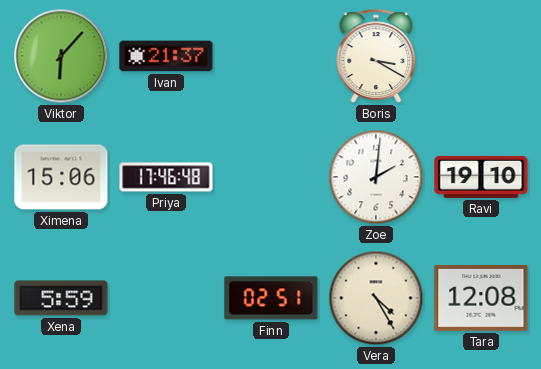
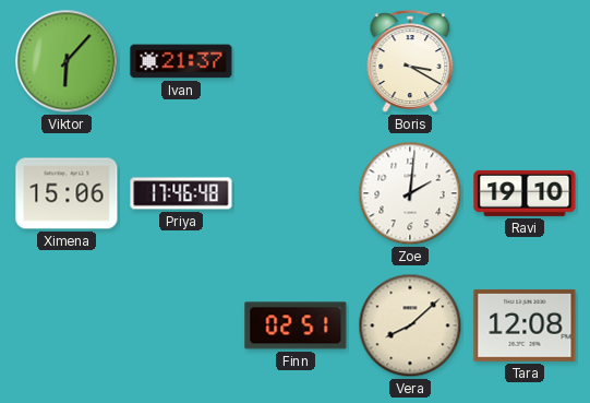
Xena: 5:59 -> none
Vera: 4:25 -> 8:08
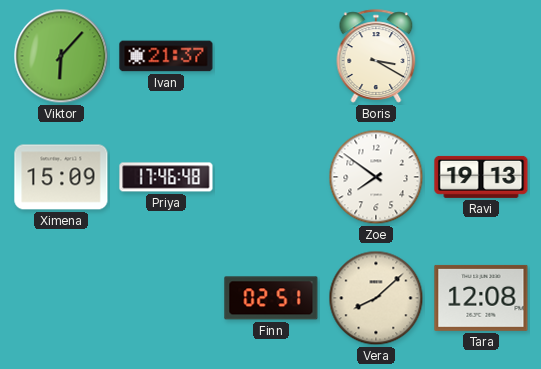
Ximena: 15:06 -> 15:09
Zoe: 2:01 -> 7:51
Ravi: 19:10 -> 19:13
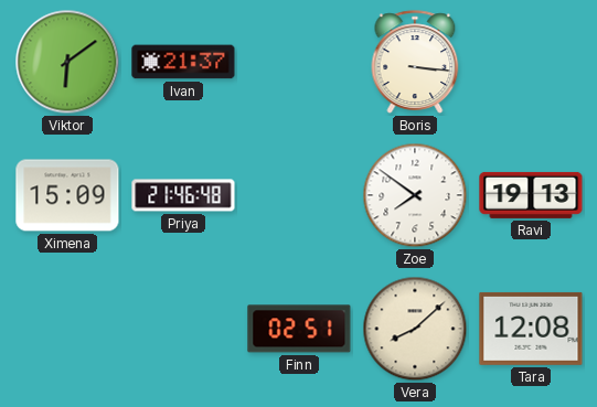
Viktor: 6:07 -> 6:09
Boris: 3:20 -> 3:16
Priya: 17:46 -> 21:46
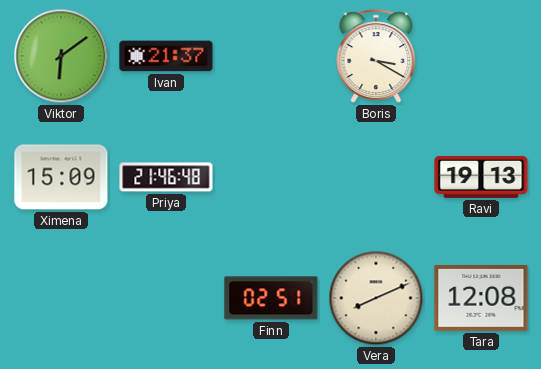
Boris: 3:16 -> 3:20
Zoe: 7:51 -> none
Vera: 8:08 -> 8:11
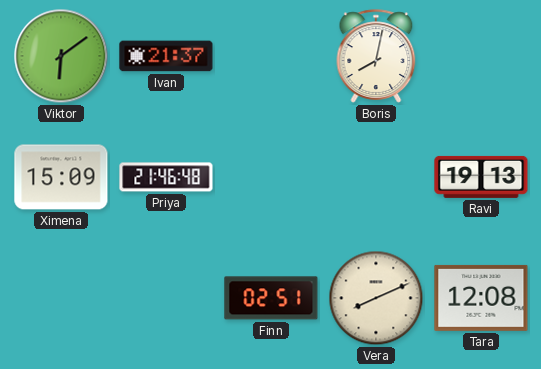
Boris: 3:20 -> 8:02
